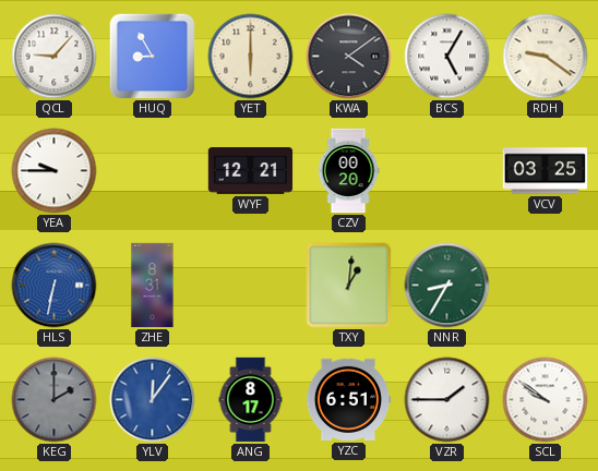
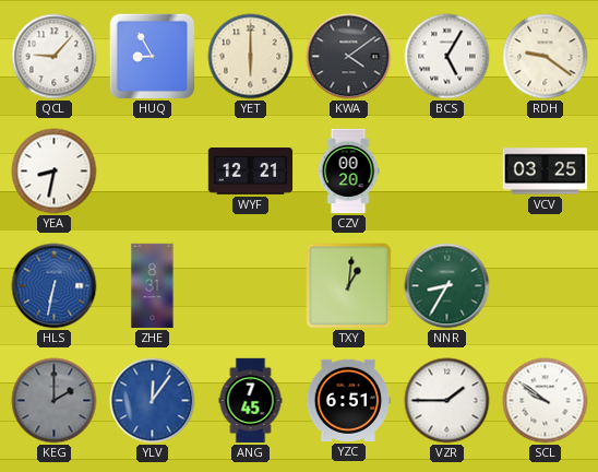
YEA: 9:45 -> 8:32
ANG: 8:17 -> 7:45
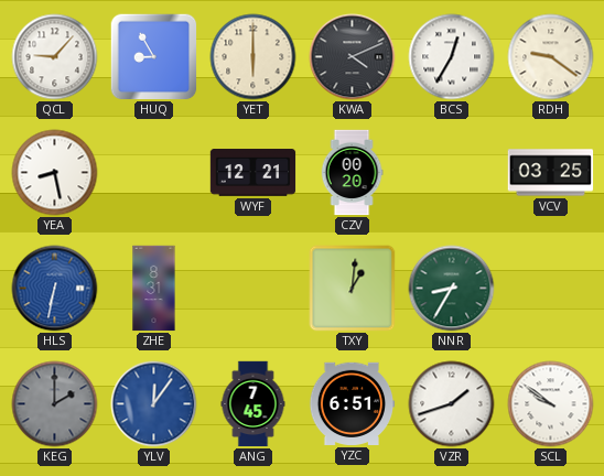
KWA: 4:09 -> 4:11
BCS: 5:05 -> 12:35
YEA: 8:32 -> 8:28
VZR: 1:45 -> 1:42
